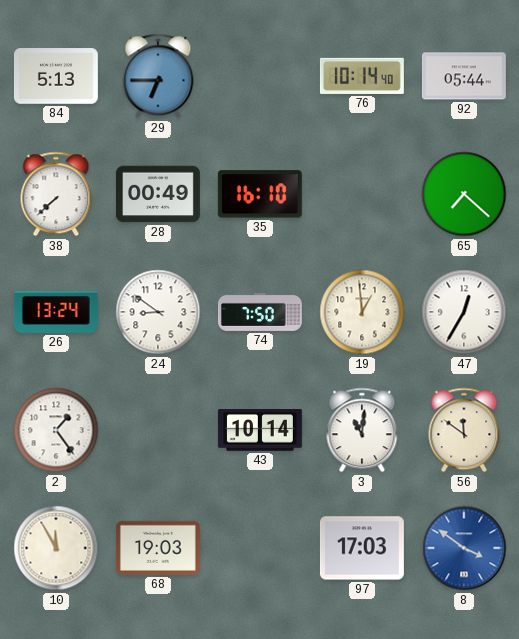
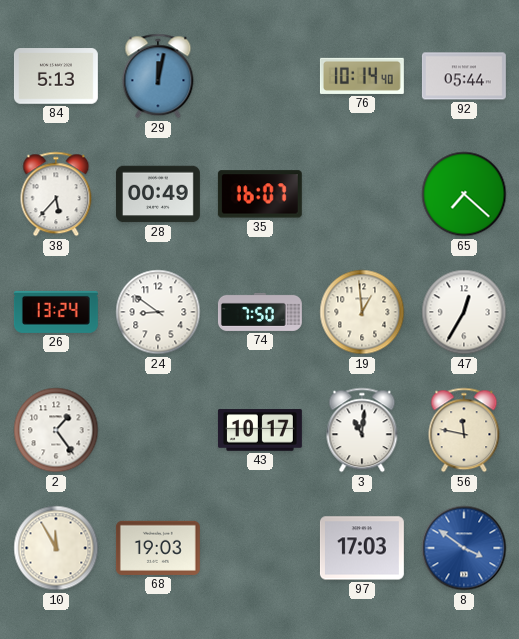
29: 6:45 -> 12:02
38: 7:38 -> 5:37
35: 16:10 -> 16:07
43: 10:14 -> 10:17
56: 11:51 -> 11:47
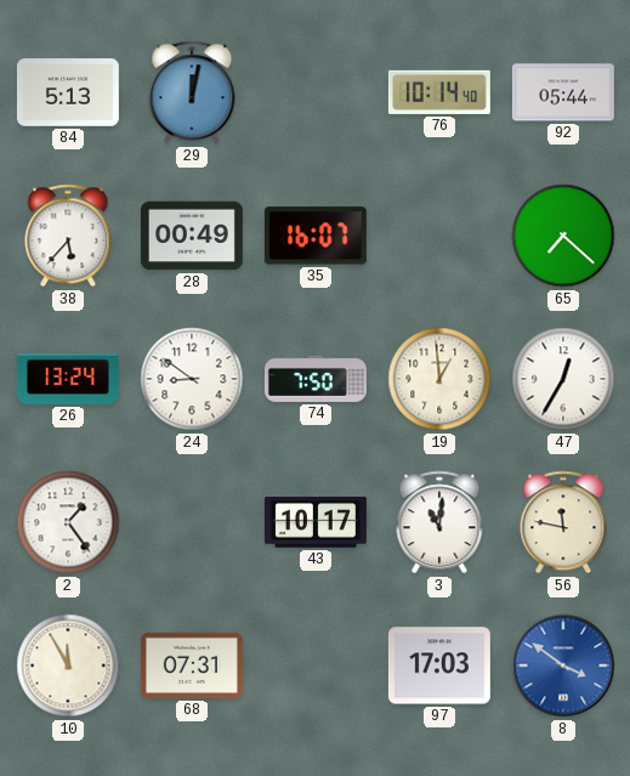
68: 19:03 -> 07:31
